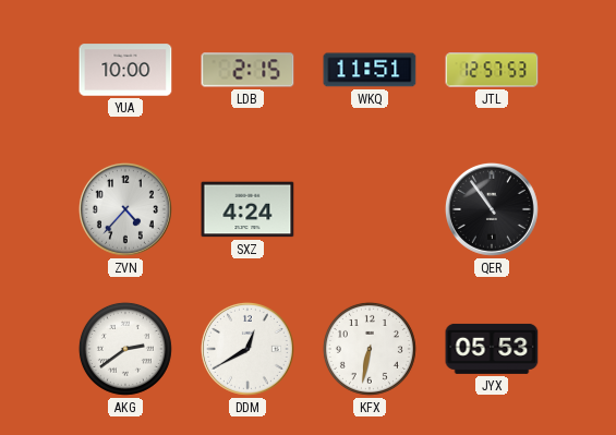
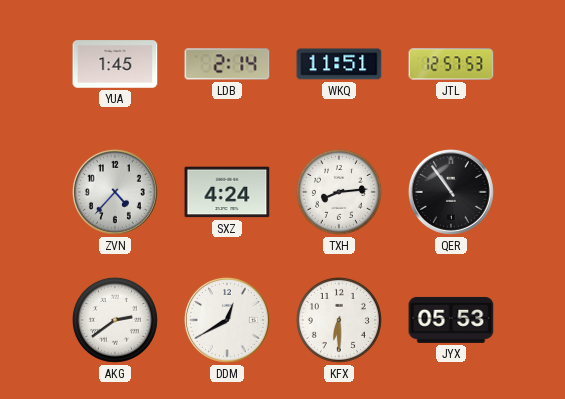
YUA: 10:00 -> 1:45
LDB: 2:15 -> 2:14
TXH: none -> 8:14
KFX: 6:32 -> 6:30
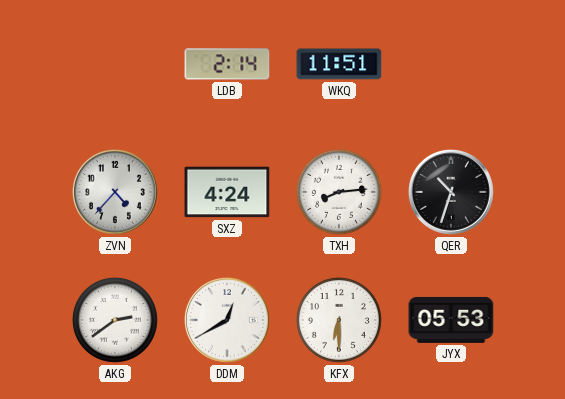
YUA: 1:45 -> none
JTL: 12:57 -> none
QER: 10:54 -> 10:33
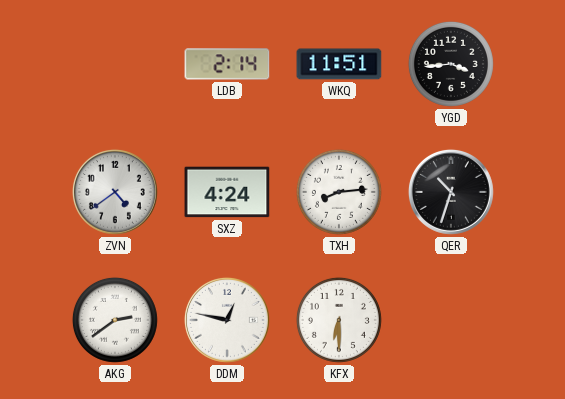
YGD: none -> 3:44
ZVN: 4:37 -> 4:39
DDM: 12:40 -> 12:47
JYX: 05:53 -> none
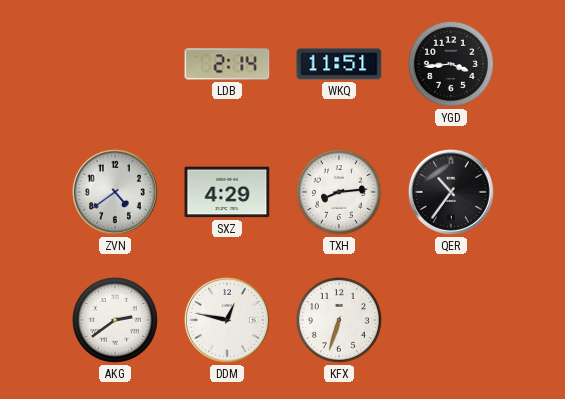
SXZ: 4:24 -> 4:29
QER: 10:33 -> 10:36
KFX: 6:30 -> 6:33
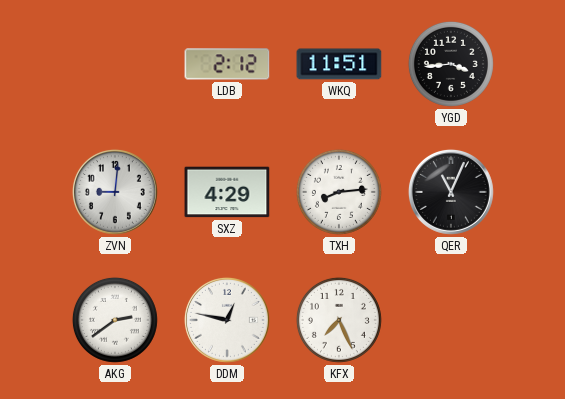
LDB: 2:14 -> 2:12
ZVN: 4:39 -> 9:01
QER: 10:36 -> 11:04
KFX: 6:33 -> 7:26
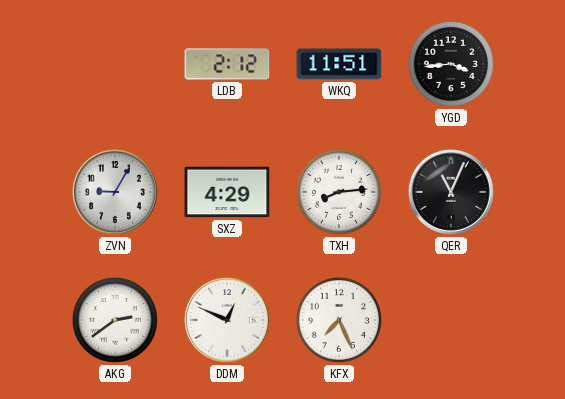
ZVN: 9:01 -> 9:05
DDM: 12:47 -> 12:49
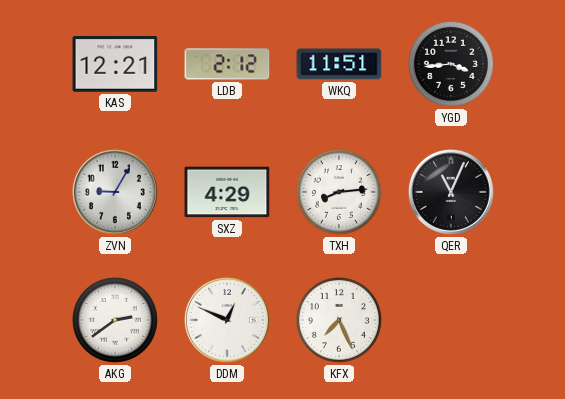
KAS: none -> 12:21
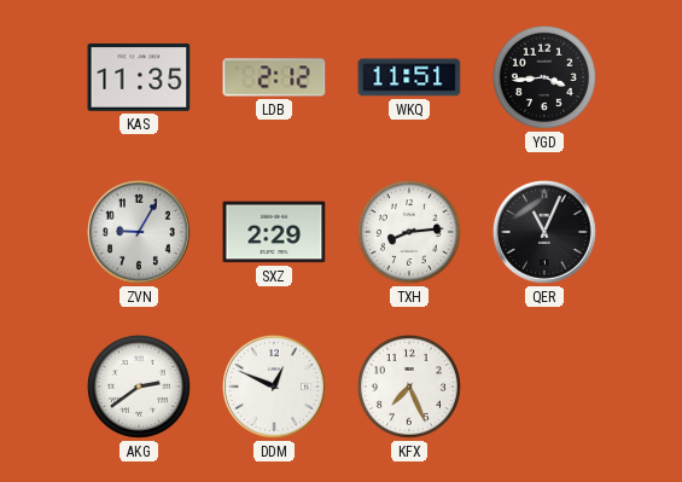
KAS: 12:21 -> 11:35
SXZ: 4:29 -> 2:29
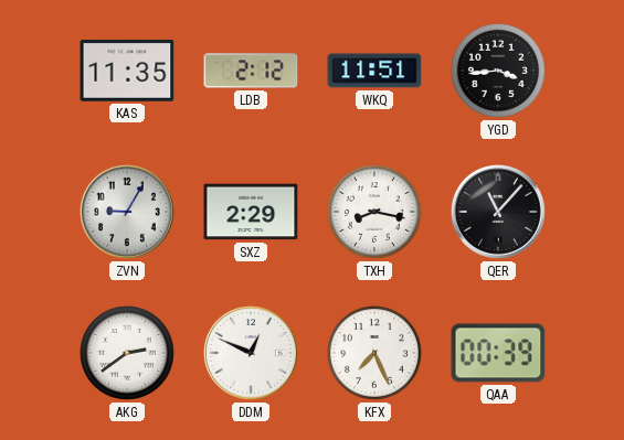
TXH: 8:14 -> 8:17
QER: 11:04 -> 11:07
QAA: none -> 00:39
